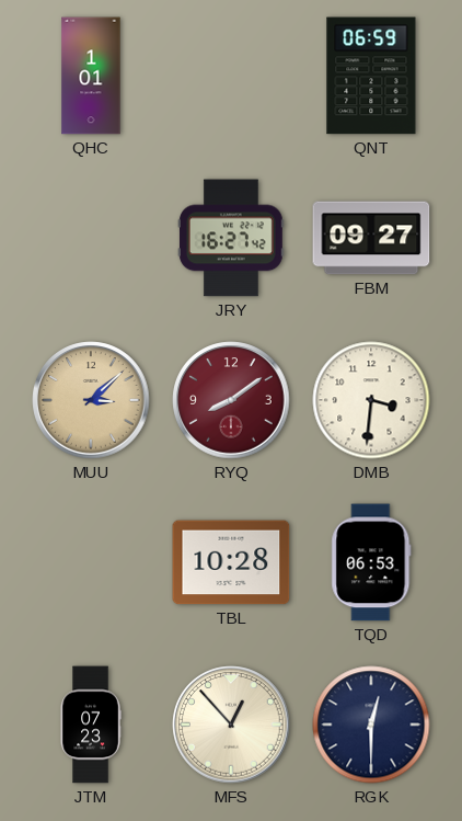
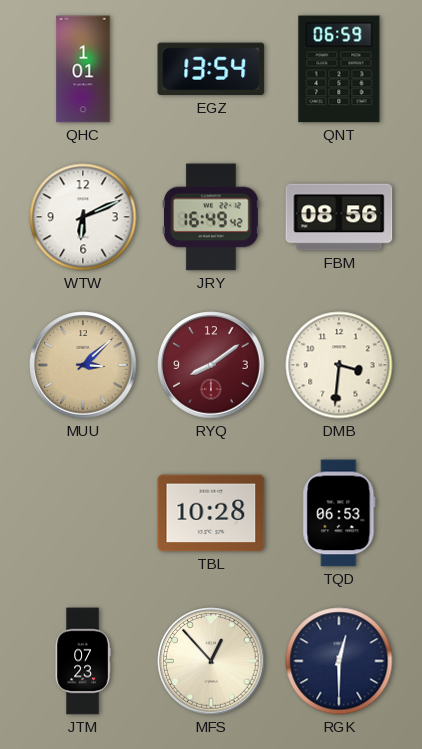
EGZ: none -> 13:54
WTW: none -> 6:11
JRY: 16:27 -> 16:49
FBM: 09:27 -> 08:56
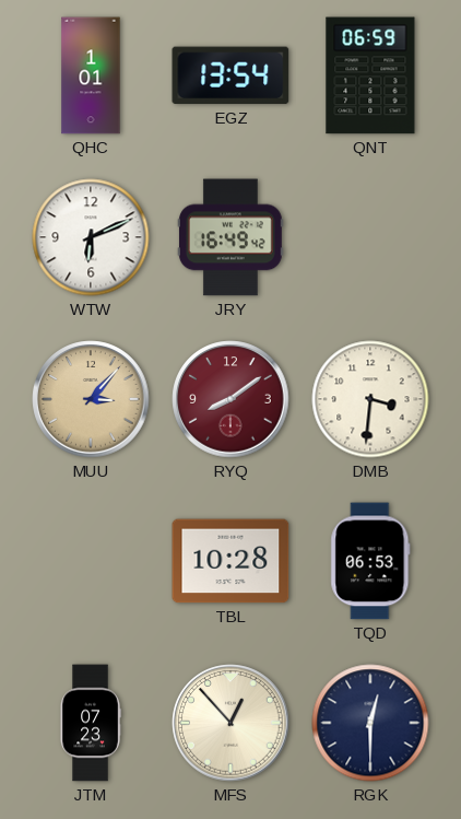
FBM: 08:56 -> none
MUU: 3:08 -> 3:07
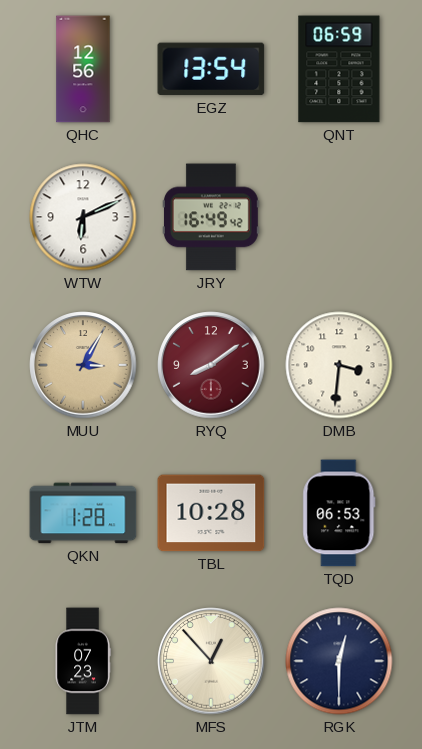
QHC: 1:01 -> 12:56
MUU: 3:07 -> 3:05
QKN: none -> 1:28
